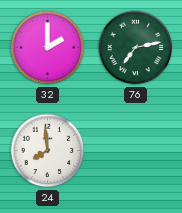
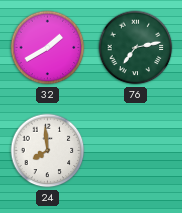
32: 2:00 -> 1:40
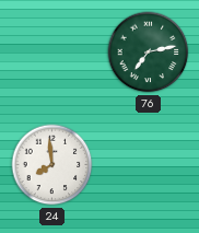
32: 1:40 -> none
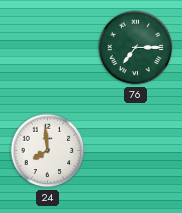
76: 7:13 -> 7:15
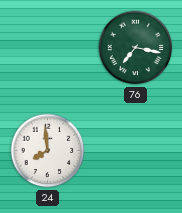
76: 7:15 -> 7:17
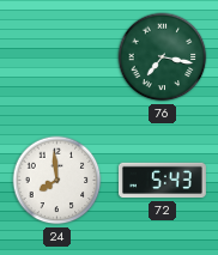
72: none -> 5:43
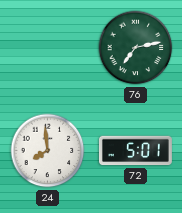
76: 7:17 -> 7:13
72: 5:43 -> 5:01
